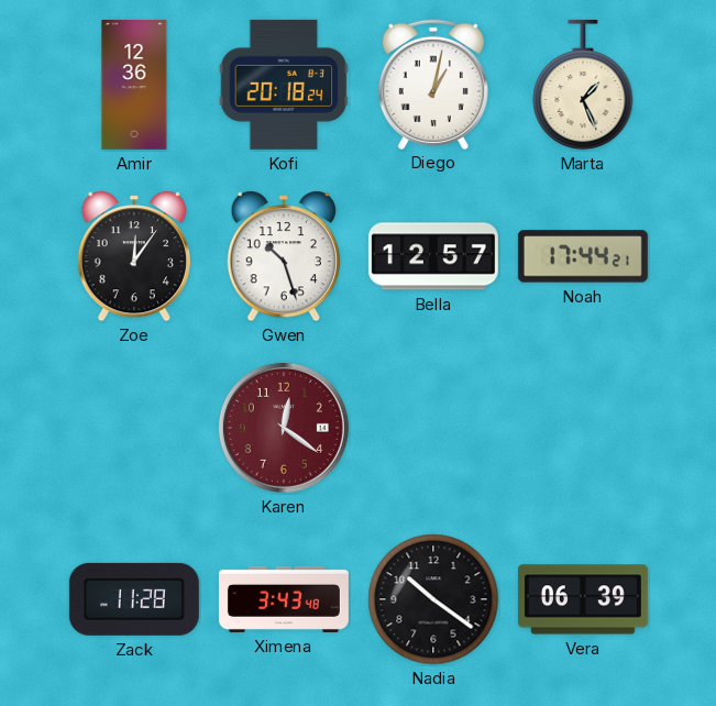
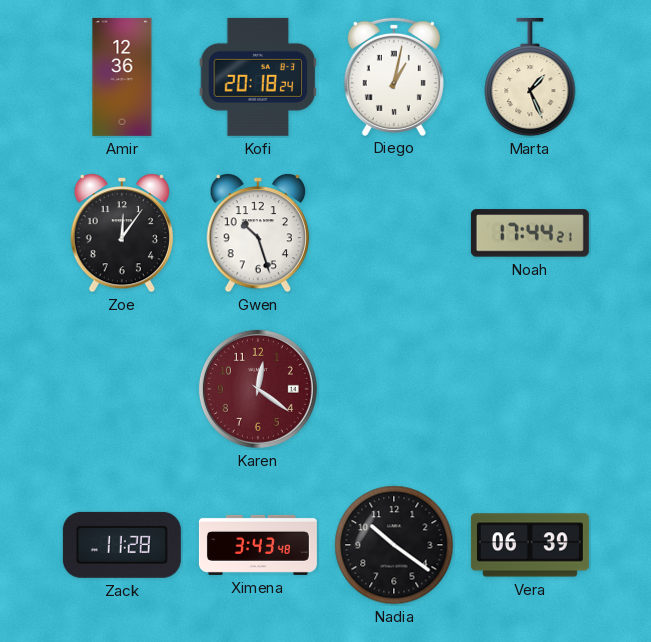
Bella: 12:57 -> none
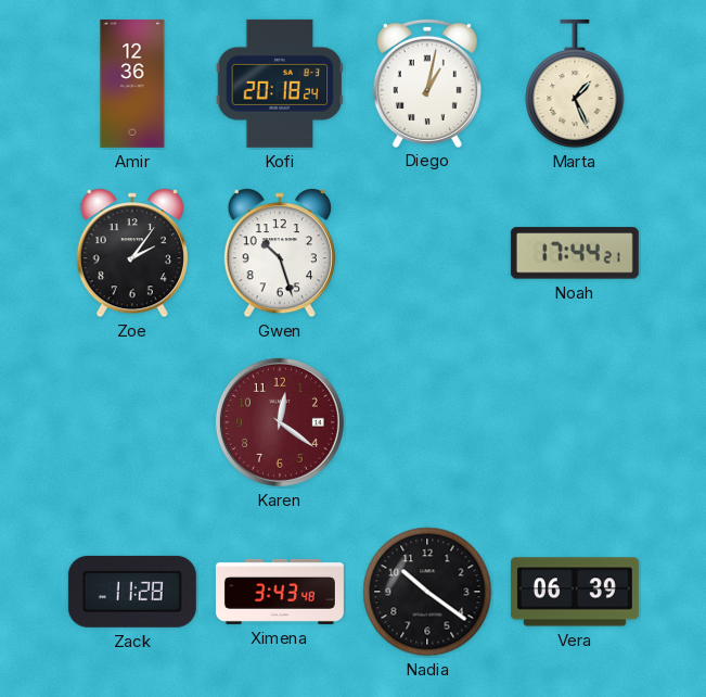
Zoe: 12:06 -> 2:06
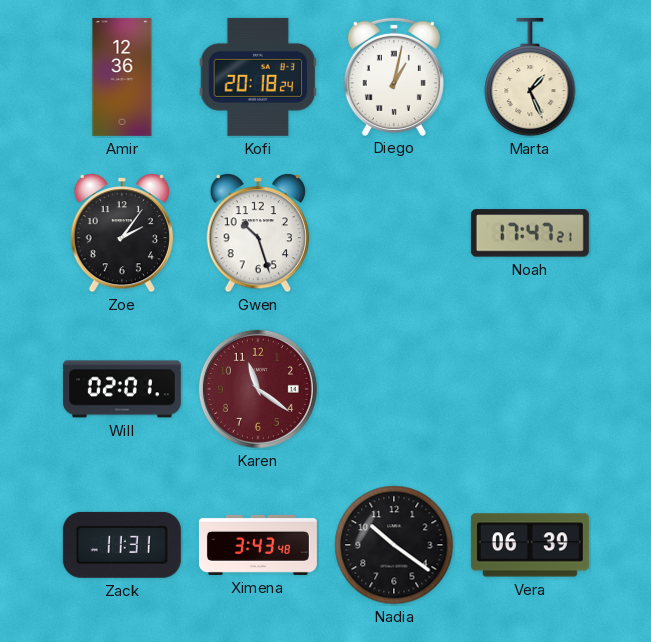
Noah: 17:44 -> 17:47
Will: none -> 02:01
Karen: 12:21 -> 11:21
Zack: 11:28 -> 11:31
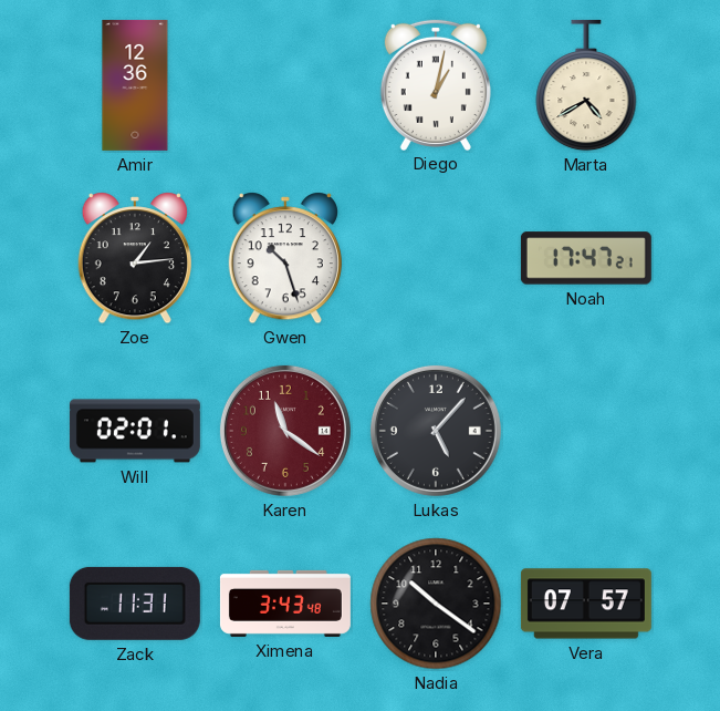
Kofi: 20:18 -> none
Marta: 1:26 -> 4:40
Zoe: 2:06 -> 1:14
Lukas: none -> 5:07
Vera: 06:39 -> 07:57
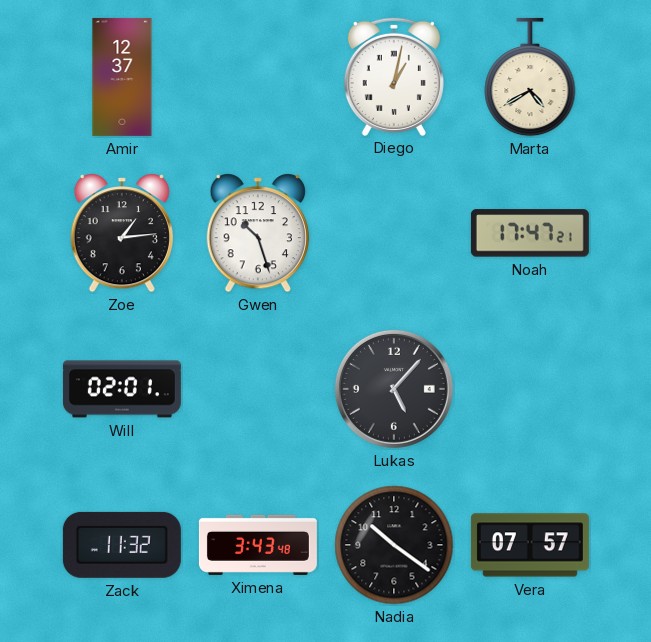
Amir: 12:36 -> 12:37
Karen: 11:21 -> none
Zack: 11:31 -> 11:32
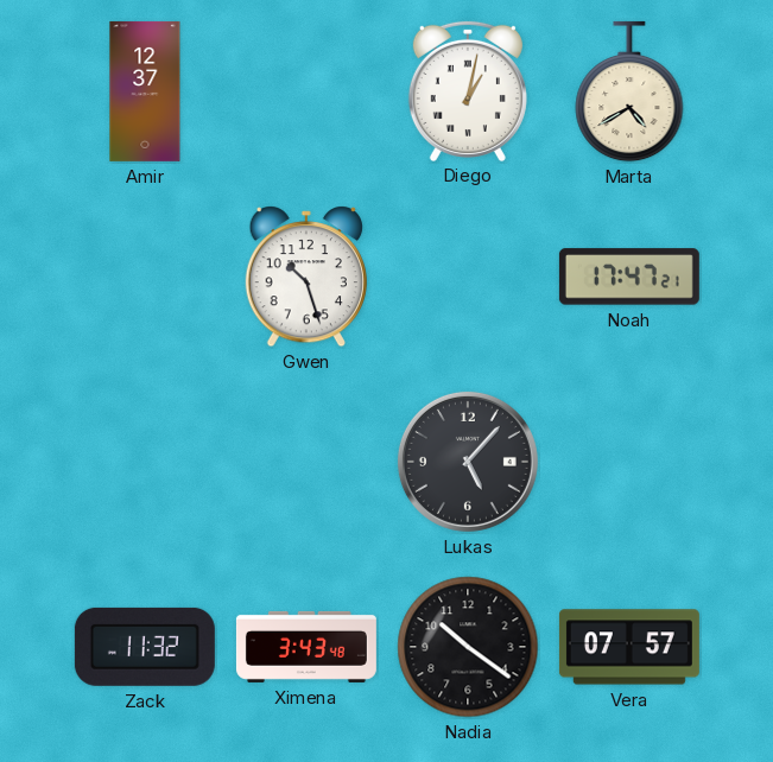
Zoe: 1:14 -> none
Will: 02:01 -> none
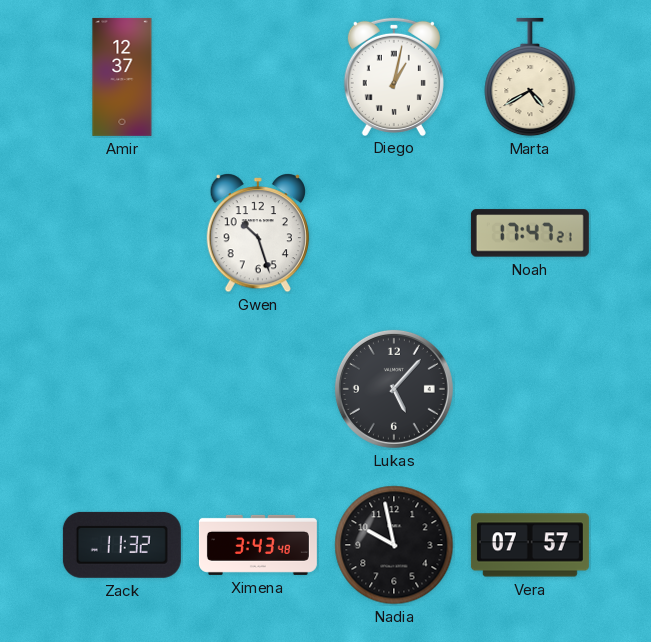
Nadia: 10:21 -> 9:58
